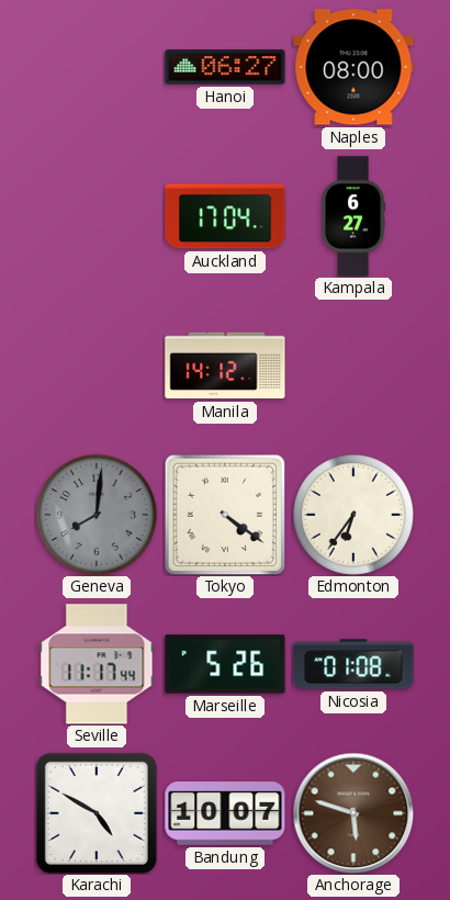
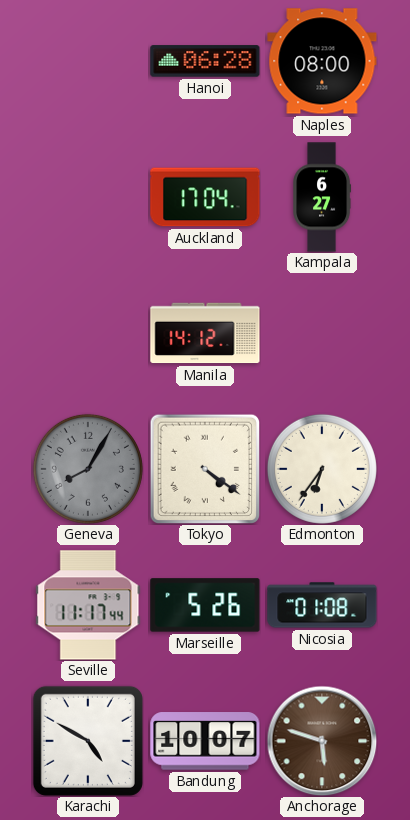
Hanoi: 06:27 -> 06:28
Geneva: 8:01 -> 8:05
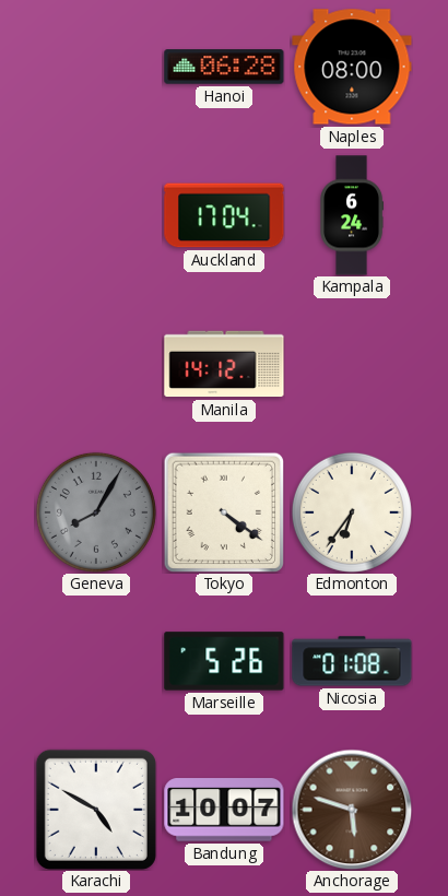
Kampala: 6:27 -> 6:24
Seville: 11:17 -> none
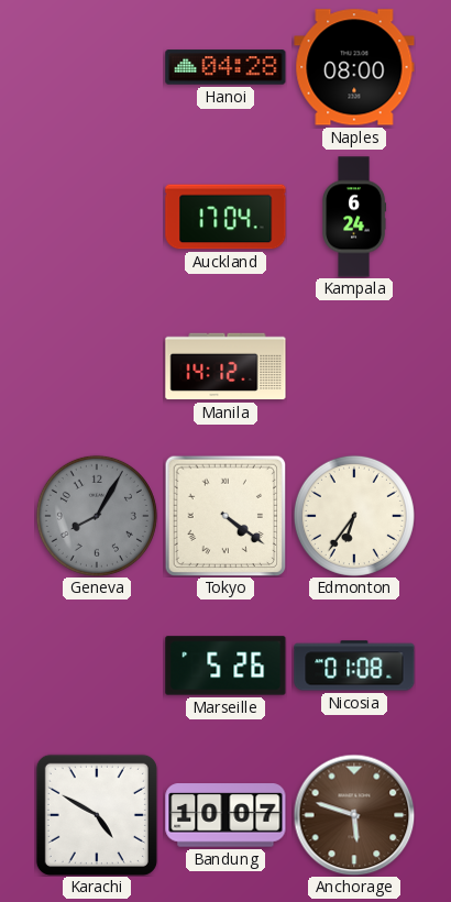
Hanoi: 06:28 -> 04:28
